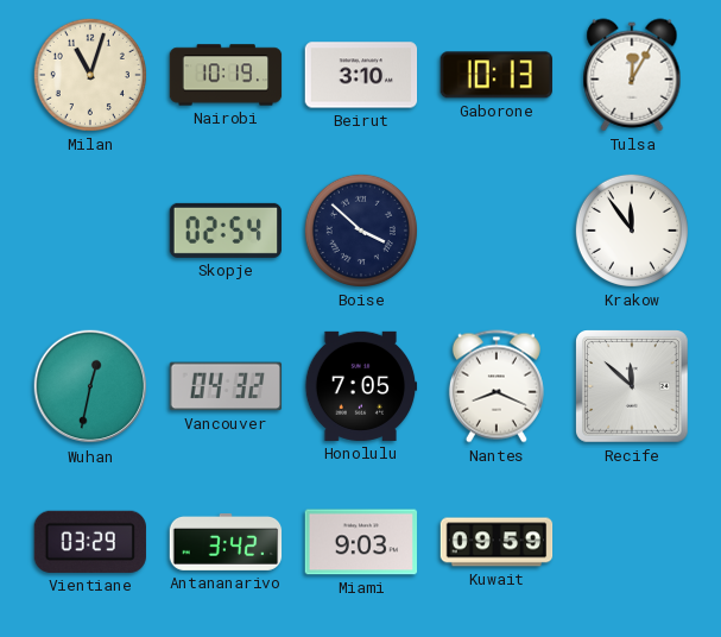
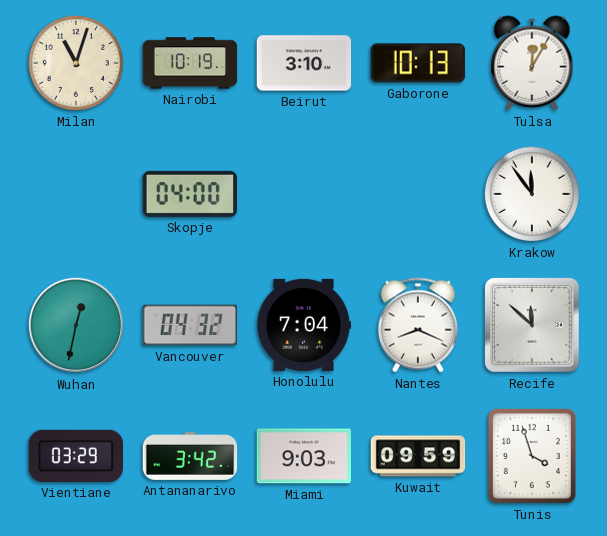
Skopje: 02:54 -> 04:00
Boise: 3:52 -> none
Honolulu: 7:05 -> 7:04
Tunis: none -> 3:57
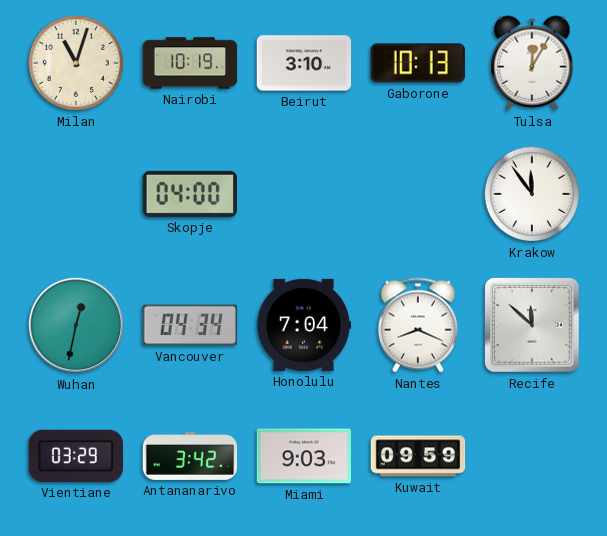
Vancouver: 04:32 -> 04:34
Tunis: 3:57 -> none
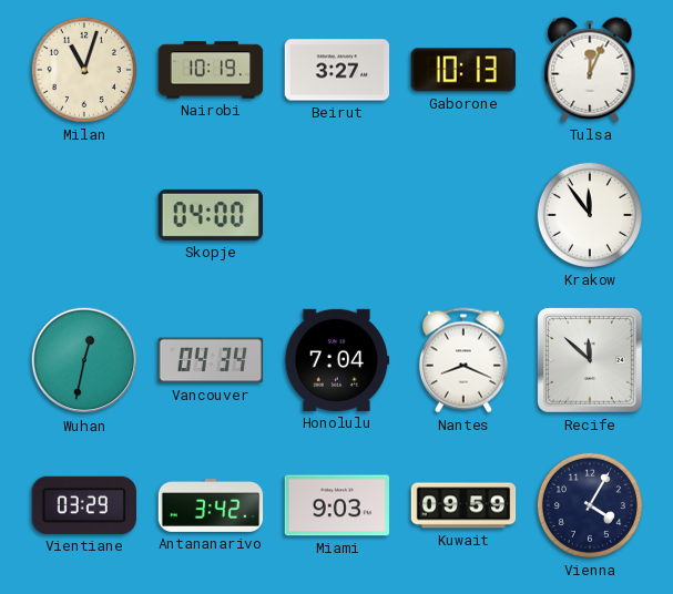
Beirut: 3:10 -> 3:27
Tulsa: 12:05 -> 12:04
Vienna: none -> 4:05
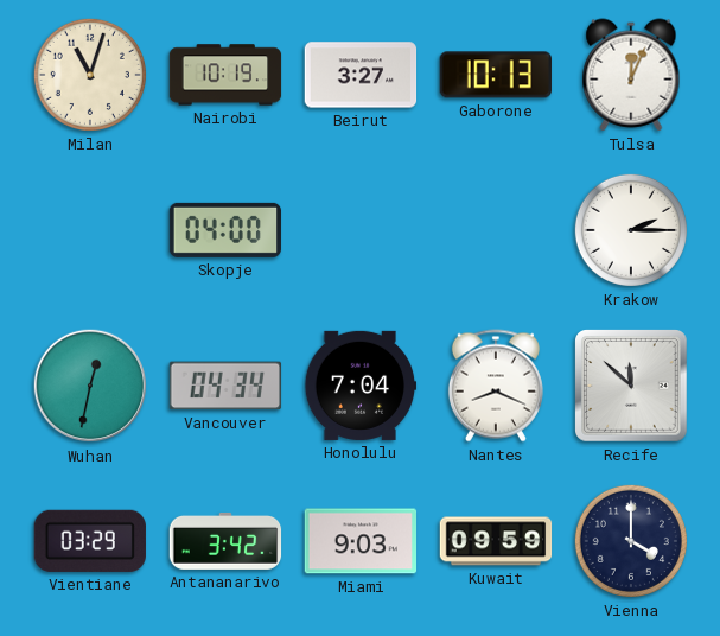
Krakow: 11:54 -> 2:15
Vienna: 4:05 -> 4:00
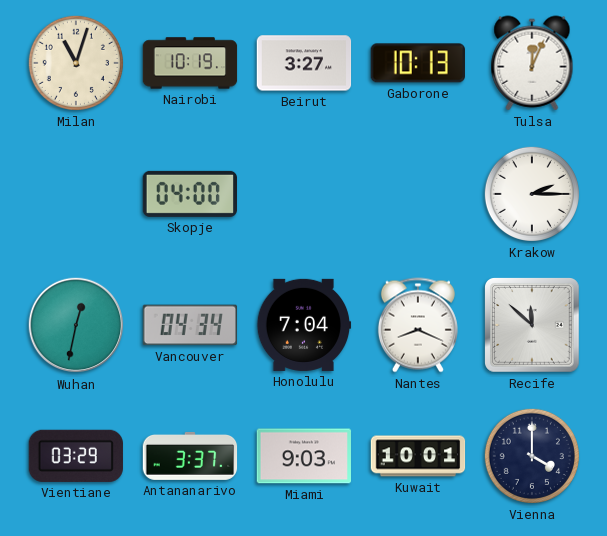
Antananarivo: 3:42 -> 3:37
Kuwait: 09:59 -> 10:01
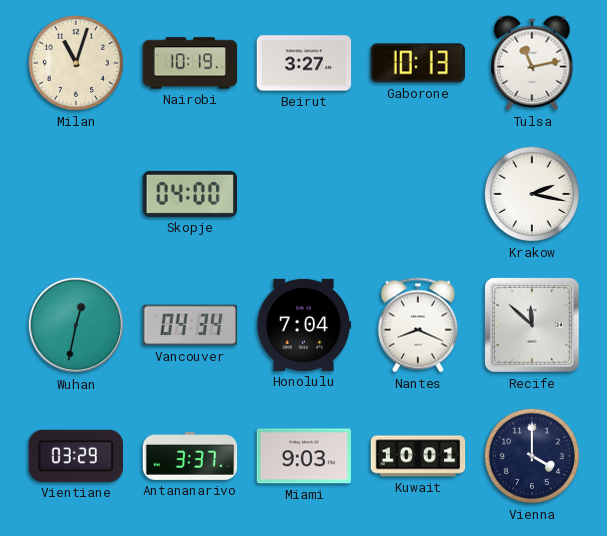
Tulsa: 12:04 -> 11:13
Krakow: 2:15 -> 2:17
